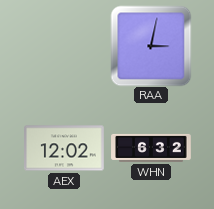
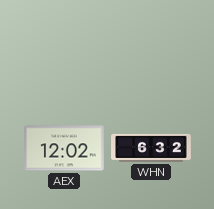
RAA: 3:02 -> none
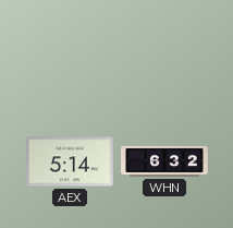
AEX: 12:02 -> 5:14
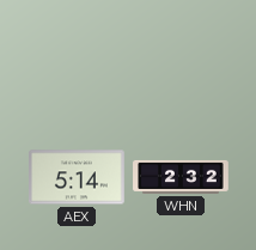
WHN: 6:32 -> 2:32
